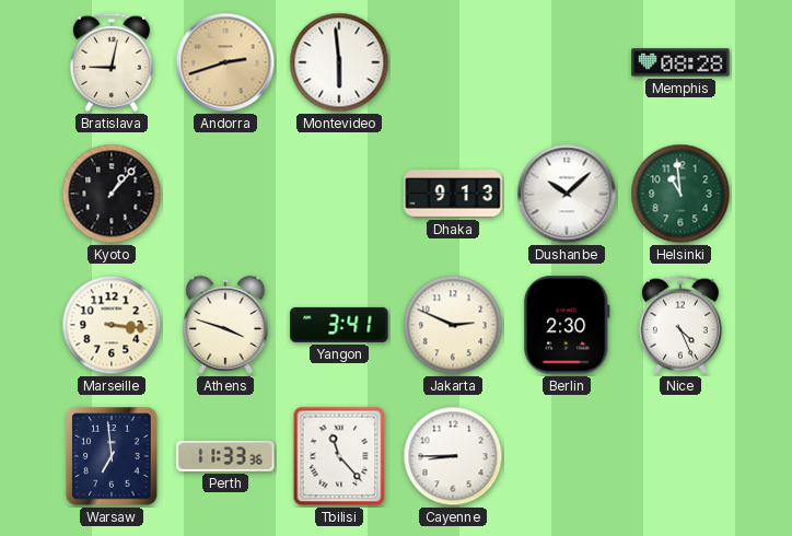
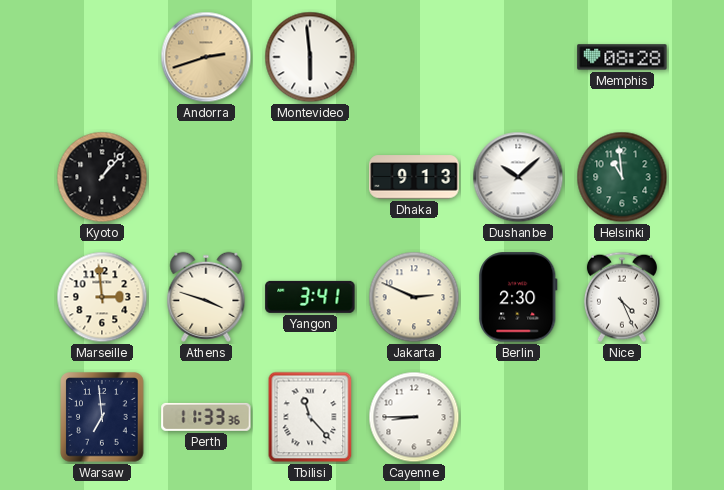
Bratislava: 9:02 -> none
Marseille: 3:16 -> 2:59
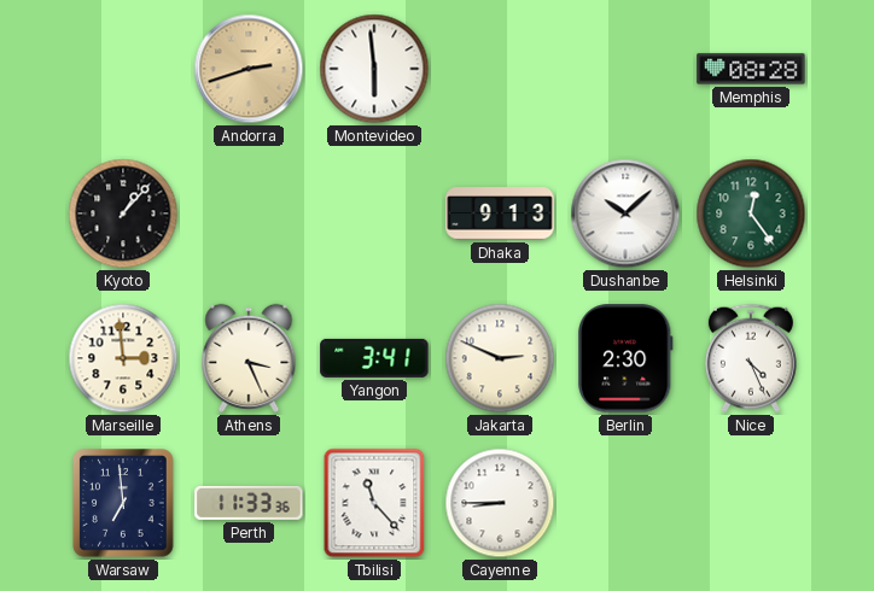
Helsinki: 10:59 -> 12:24
Athens: 3:48 -> 3:26
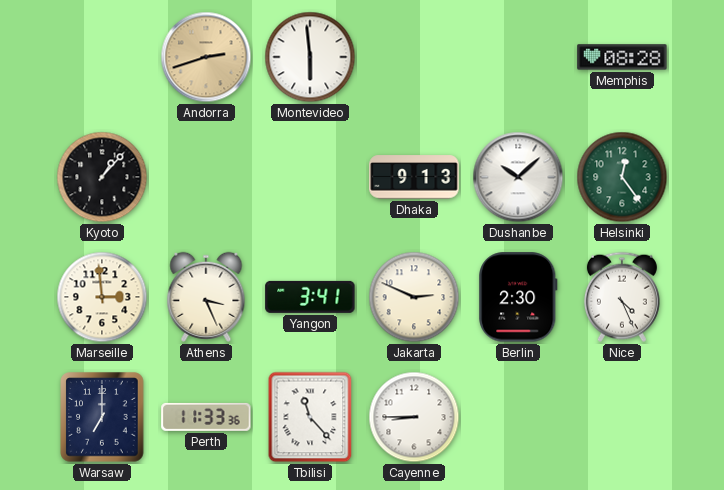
Warsaw: 6:59 -> 7:00
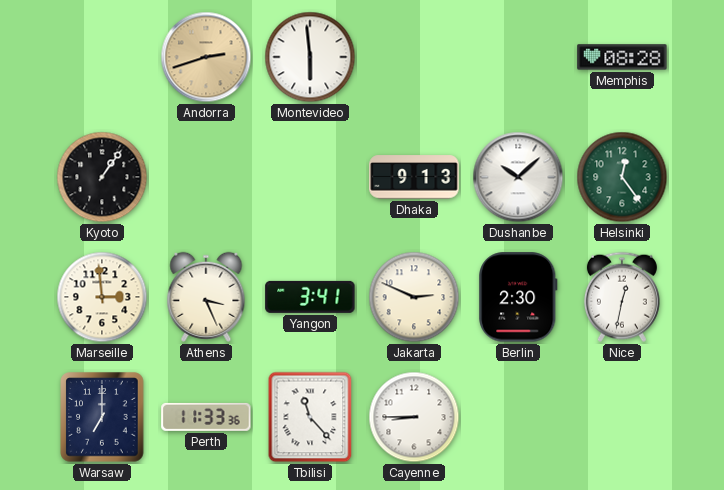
Kyoto: 1:07 -> 1:06
Nice: 4:26 -> 12:32
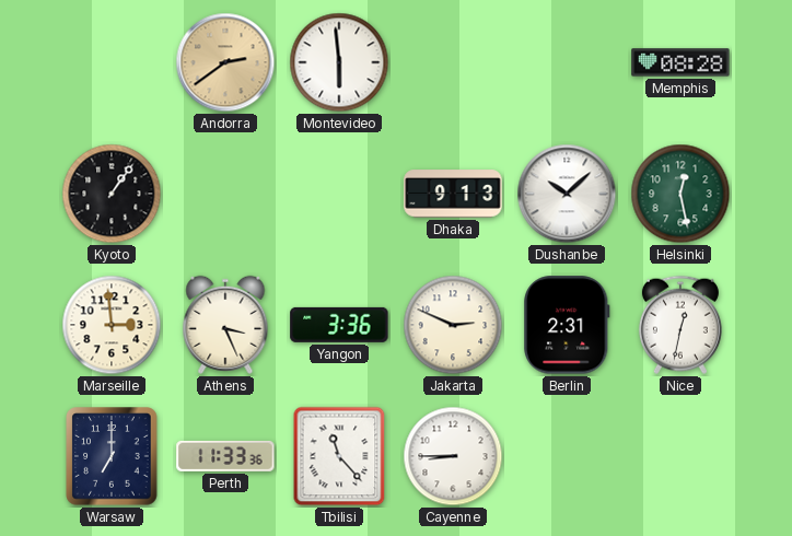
Andorra: 2:42 -> 2:39
Helsinki: 12:24 -> 12:28
Yangon: 3:41 -> 3:36
Berlin: 2:30 -> 2:31
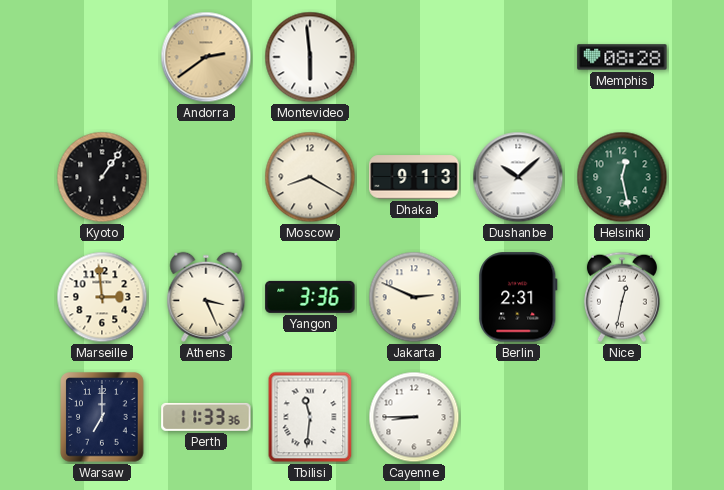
Moscow: none -> 8:20
Tbilisi: 11:23 -> 11:31
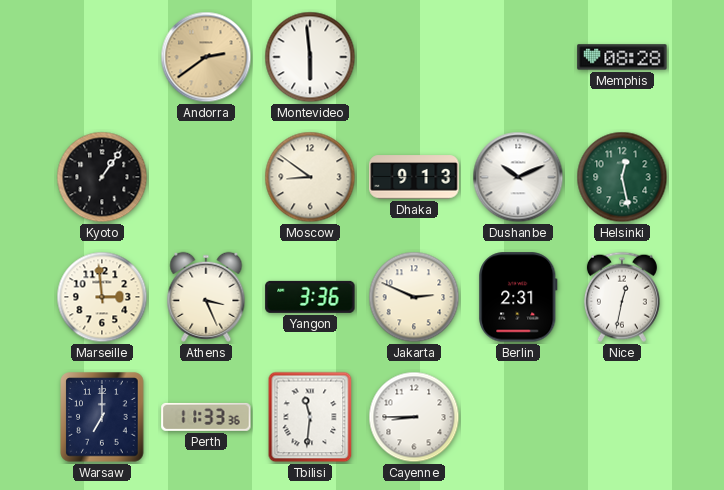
Moscow: 8:20 -> 8:51
Dushanbe: 10:08 -> 10:11
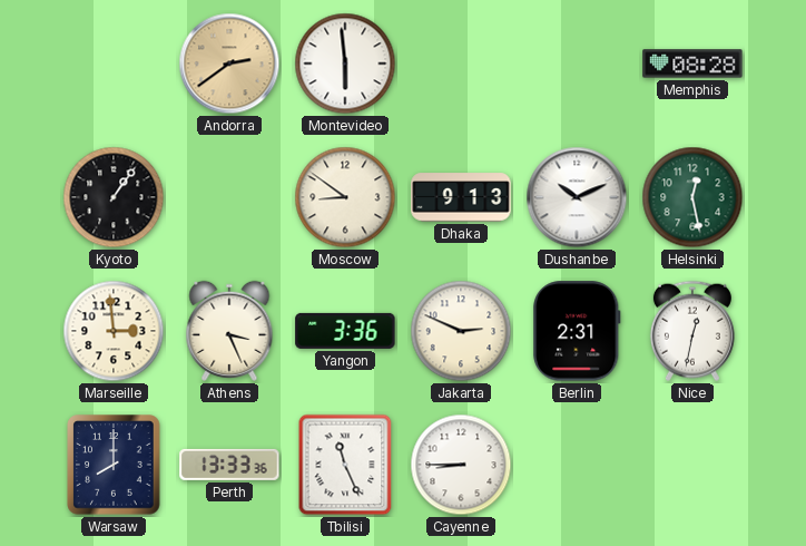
Warsaw: 7:00 -> 8:00
Perth: 11:33 -> 13:33
Tbilisi: 11:31 -> 11:26
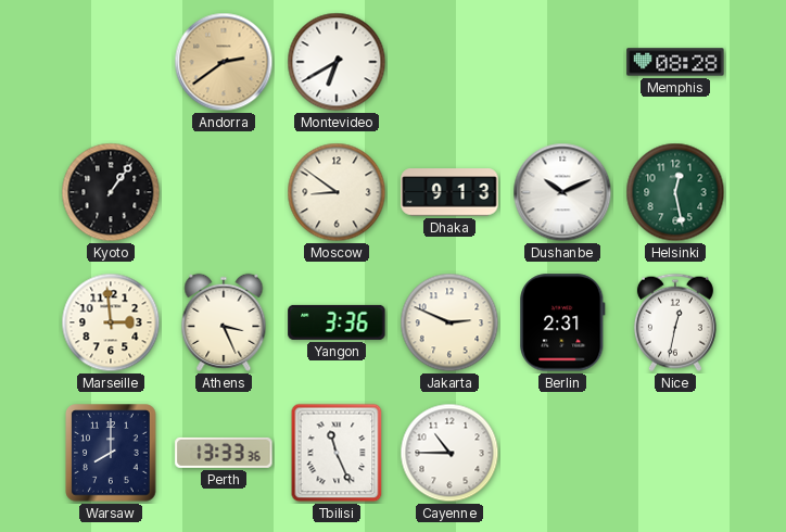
Montevideo: 5:59 -> 6:40
Cayenne: 8:45 -> 10:45
